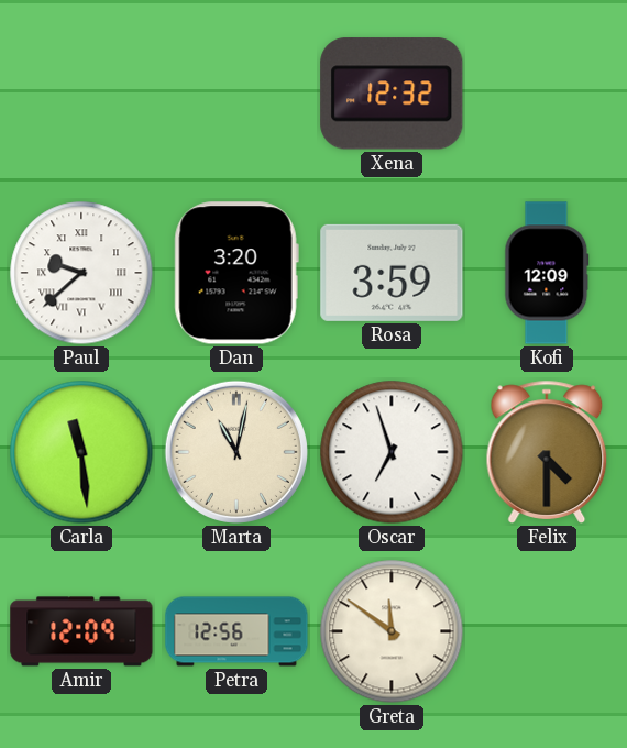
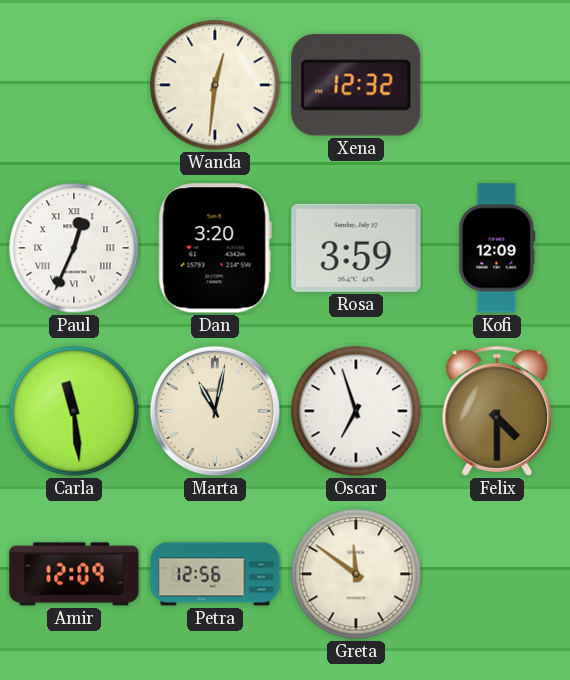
Wanda: none -> 12:31
Paul: 9:38 -> 12:34
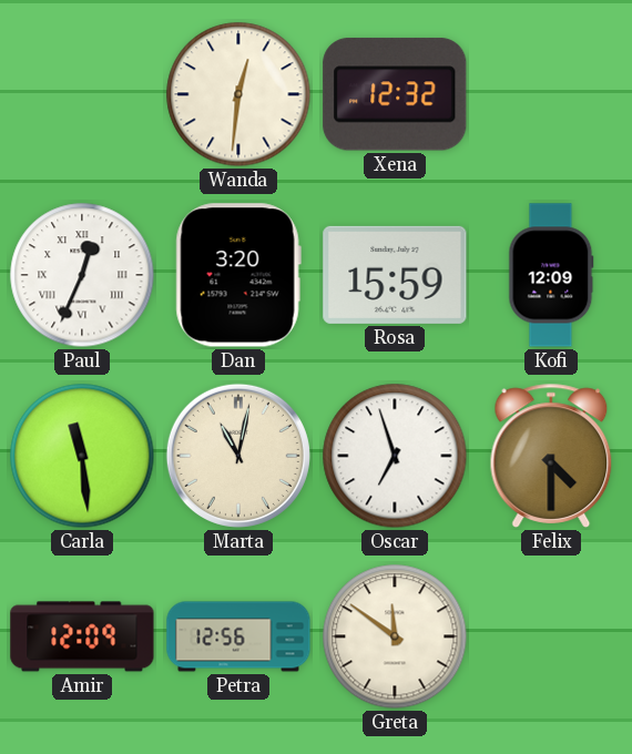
Rosa: 3:59 -> 15:59
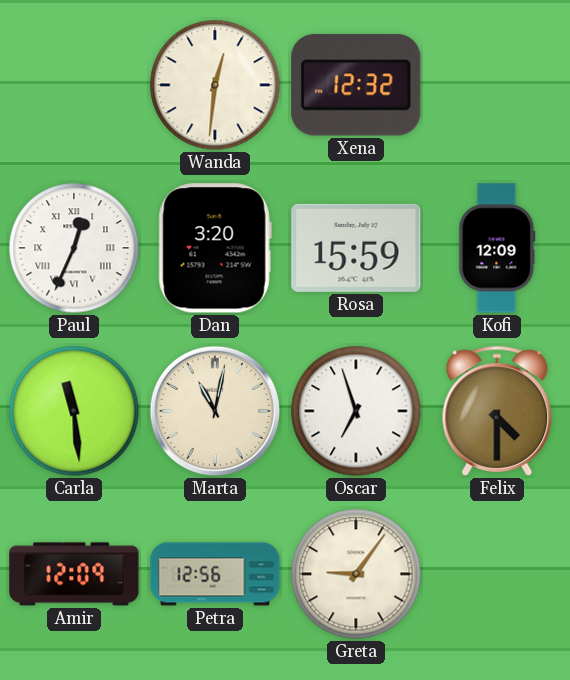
Greta: 11:51 -> 9:06
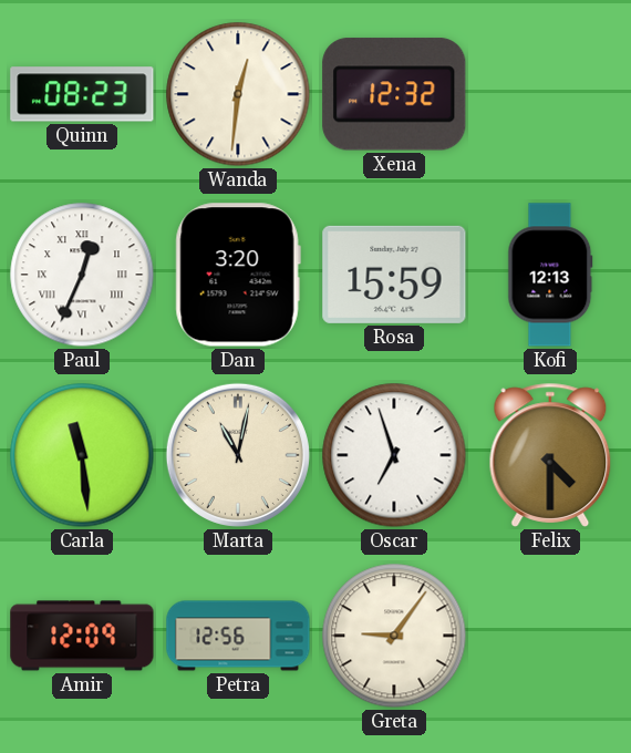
Quinn: none -> 08:23
Kofi: 12:09 -> 12:13
